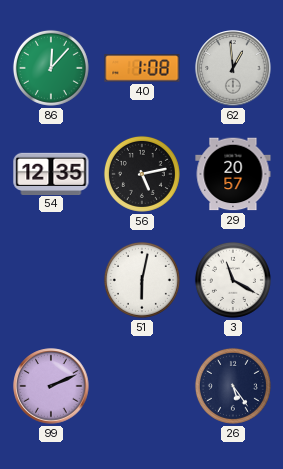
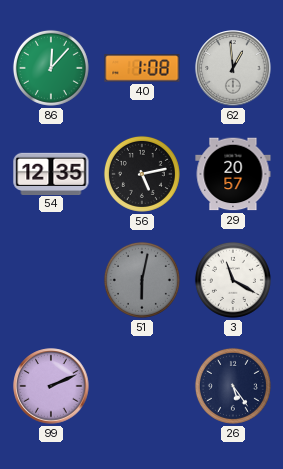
51 dial: white -> grey
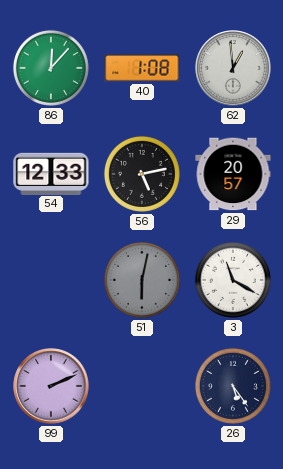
54: 12:35 -> 12:33
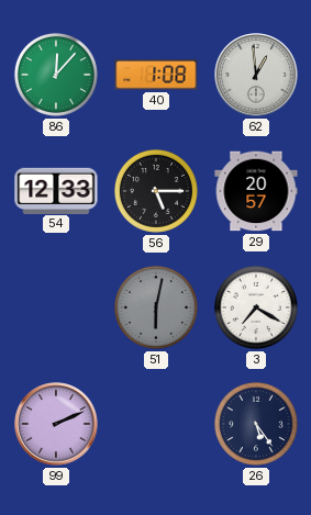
56: 5:13 -> 5:15
3: 11:20 -> 7:20
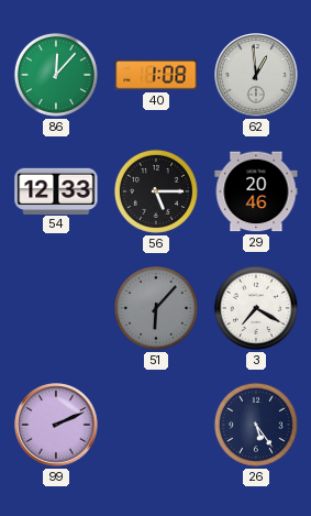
29: 20:57 -> 20:46
51: 6:02 -> 6:07
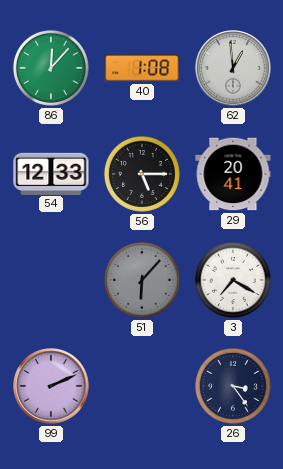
29: 20:46 -> 20:41
26: 5:24 -> 3:24
